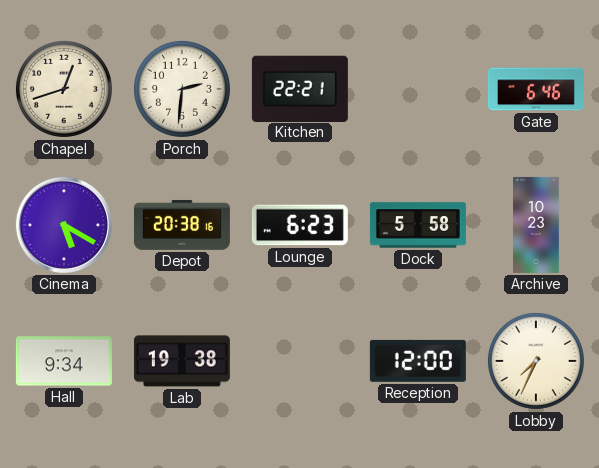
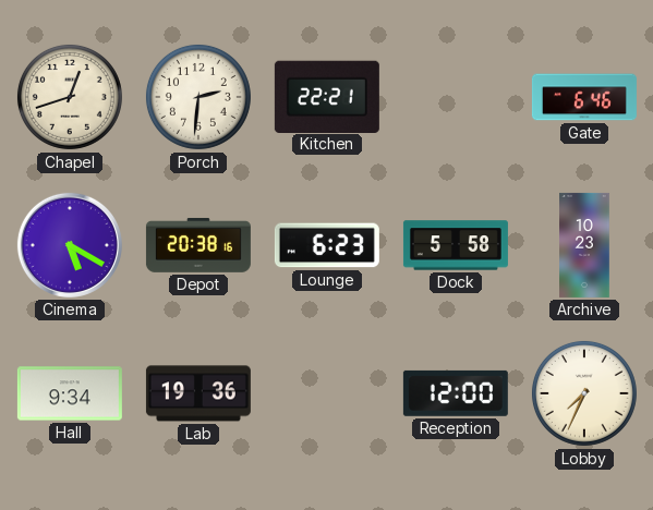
Lab: 19:38 -> 19:36
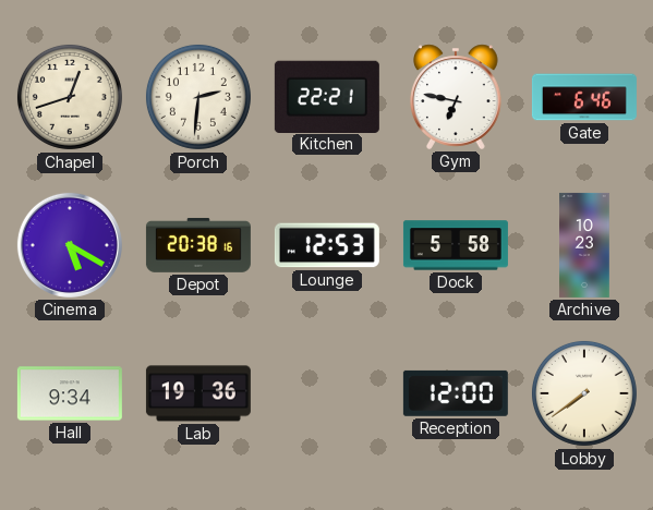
Gym: none -> 6:47
Lounge: 6:23 -> 12:53
Lobby: 7:34 -> 7:39
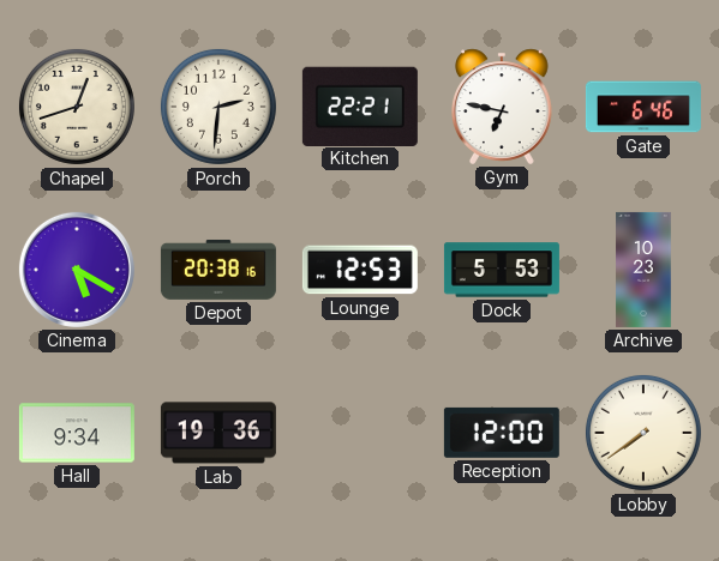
Dock: 5:58 -> 5:53
